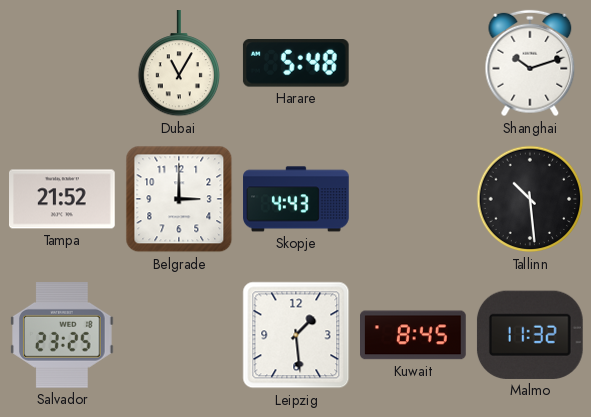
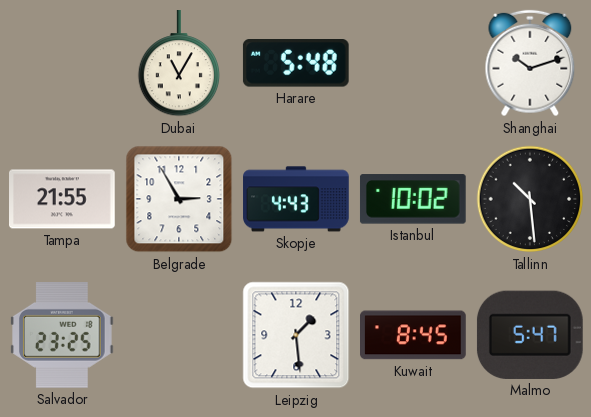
Tampa: 21:52 -> 21:55
Belgrade: 3:00 -> 2:55
Istanbul: none -> 10:02
Malmo: 11:32 -> 5:47
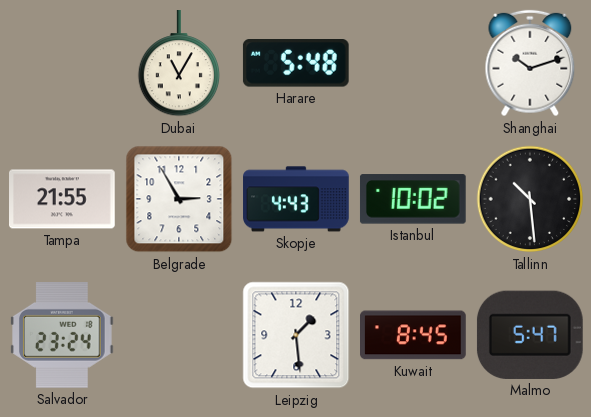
Salvador: 23:25 -> 23:24
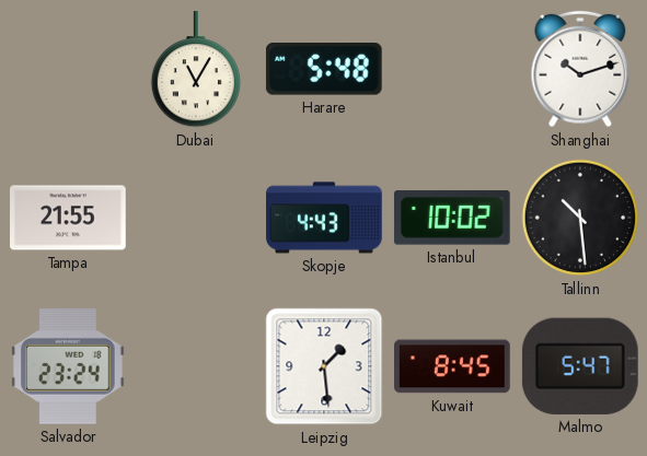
Belgrade: 2:55 -> none
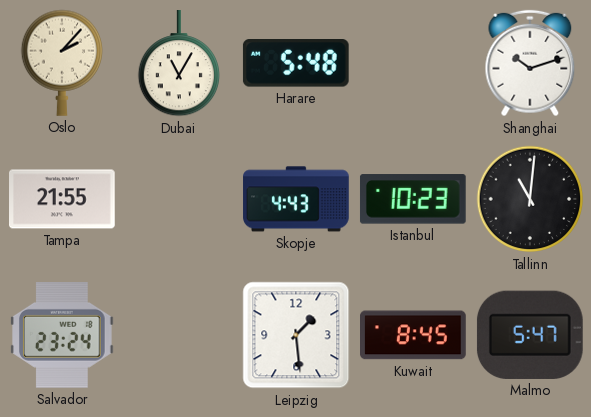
Oslo: none -> 2:07
Istanbul: 10:02 -> 10:23
Tallinn: 10:29 -> 11:01
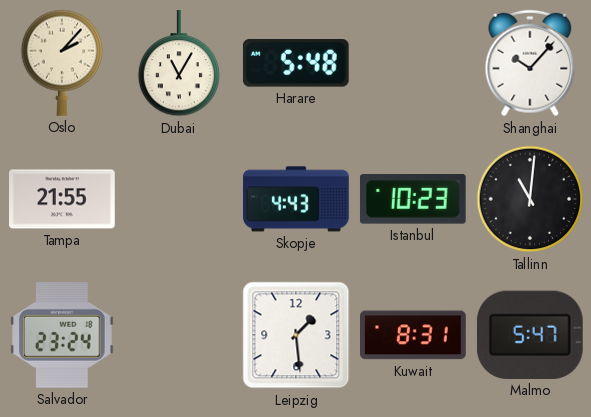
Shanghai: 10:12 -> 10:07
Kuwait: 8:45 -> 8:31
